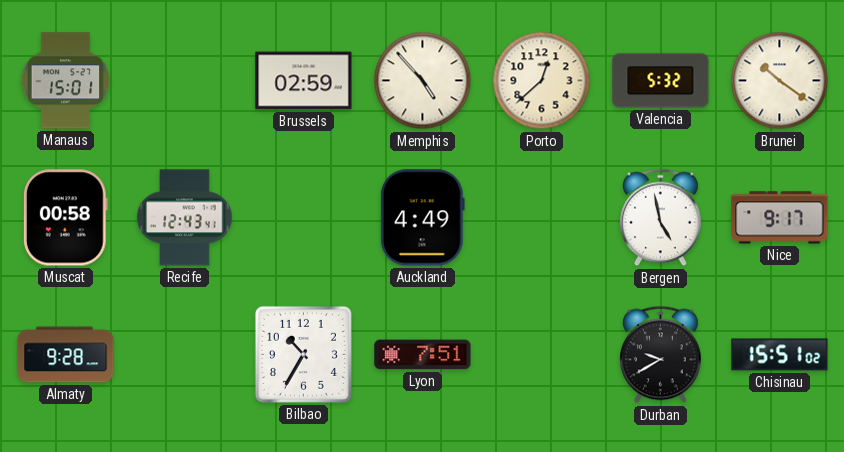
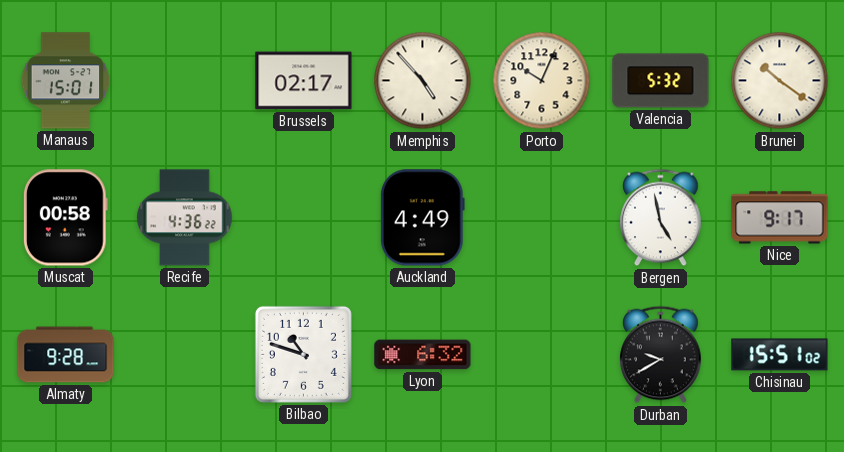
Brussels: 02:59 -> 02:17
Porto: 12:38 -> 10:04
Recife: 12:43 -> 4:36
Bilbao: 10:35 -> 10:48
Lyon: 7:51 -> 6:32
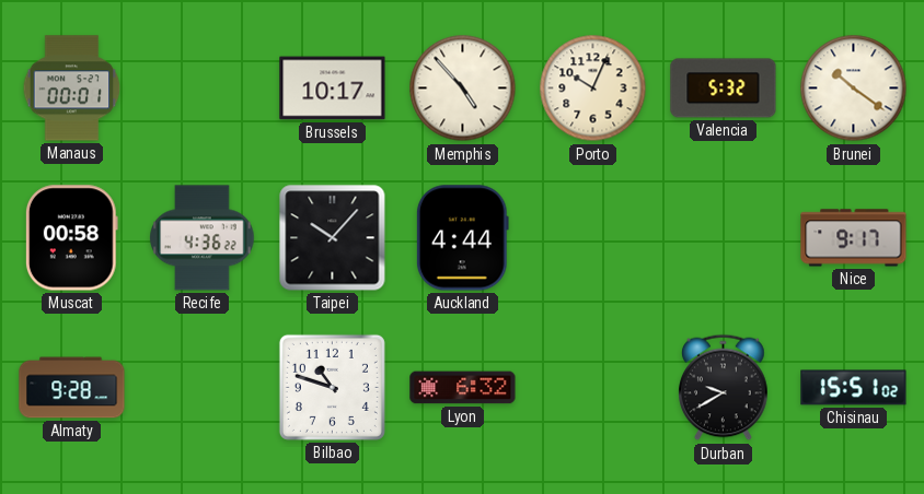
Manaus: 15:01 -> 00:01
Brussels: 02:17 -> 10:17
Taipei: none -> 10:07
Auckland: 4:49 -> 4:44
Bergen: 4:58 -> none
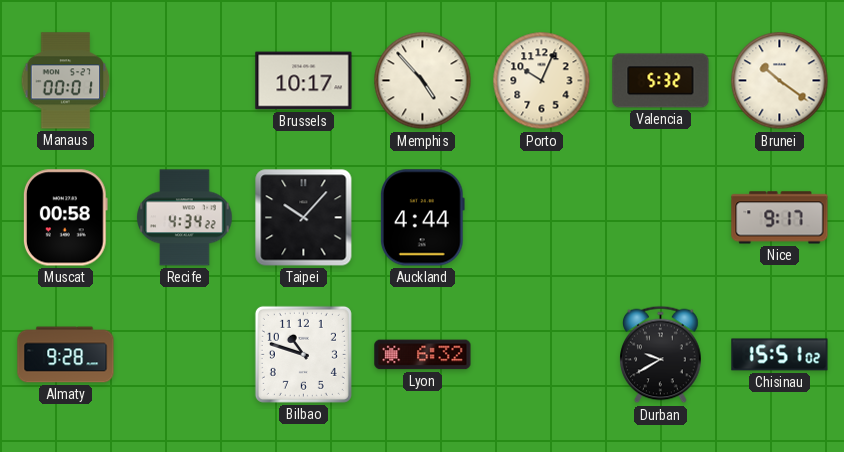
Recife: 4:36 -> 4:34
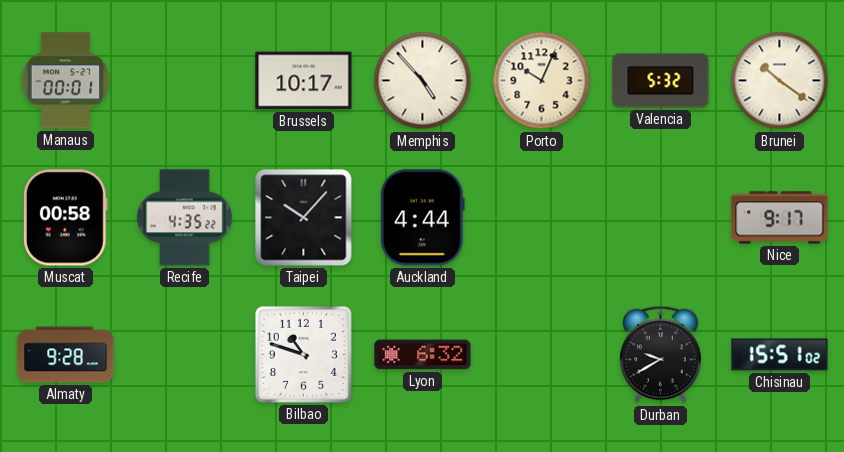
Recife: 4:34 -> 4:35
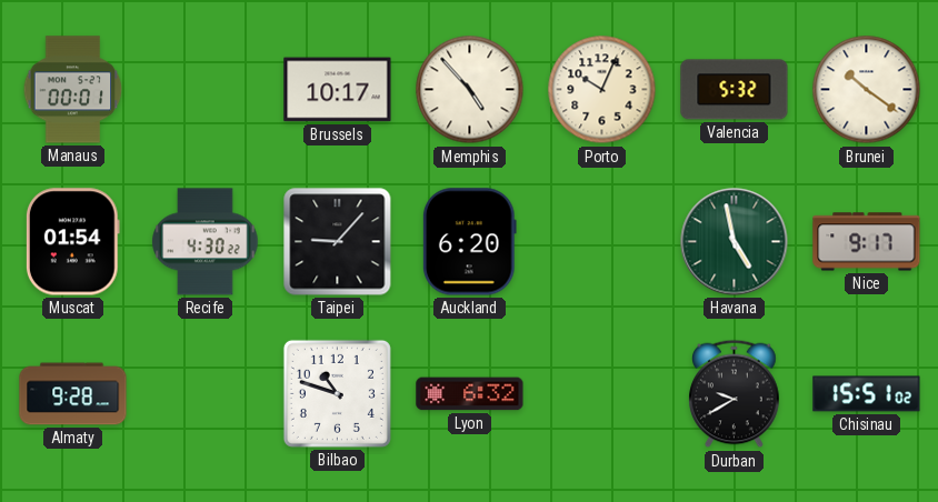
Muscat: 00:58 -> 01:54
Recife: 4:35 -> 4:30
Taipei: 10:07 -> 9:07
Auckland: 4:44 -> 6:20
Havana: none -> 4:58
